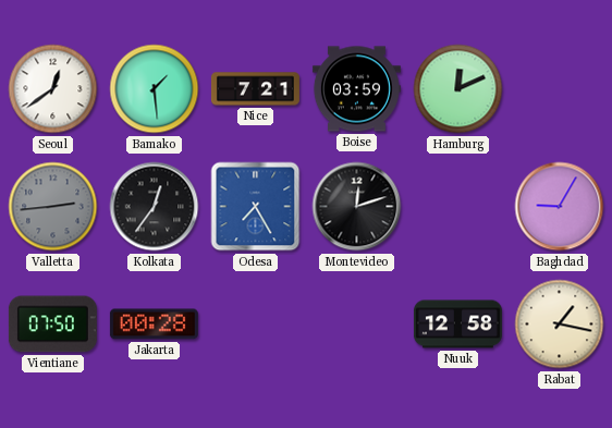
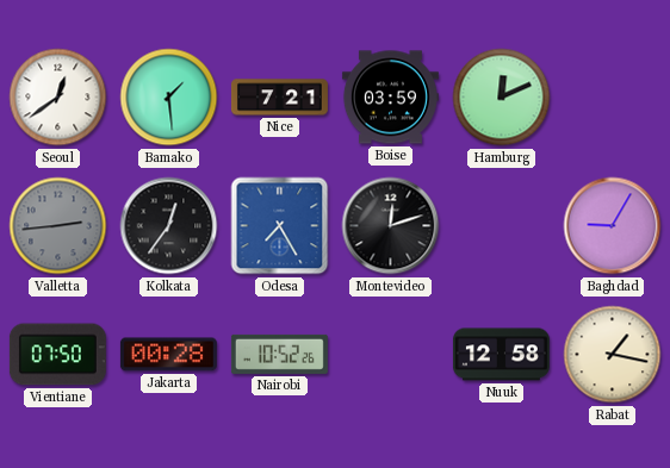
Nairobi: none -> 10:52
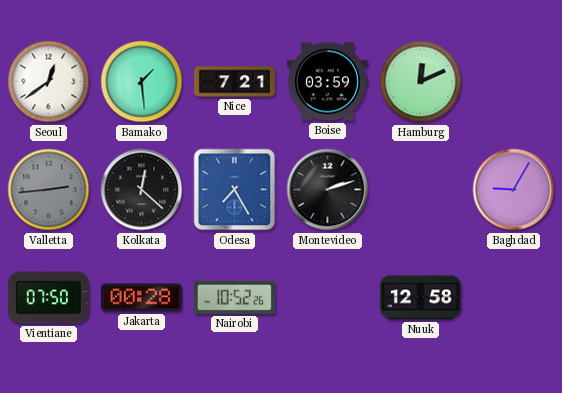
Kolkata: 12:36 -> 12:22
Montevideo: 12:12 -> 2:12
Rabat: 1:17 -> none
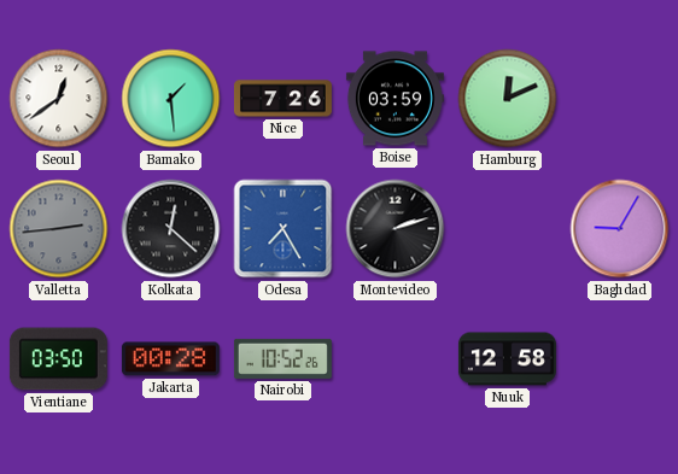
Nice: 7:21 -> 7:26
Vientiane: 07:50 -> 03:50
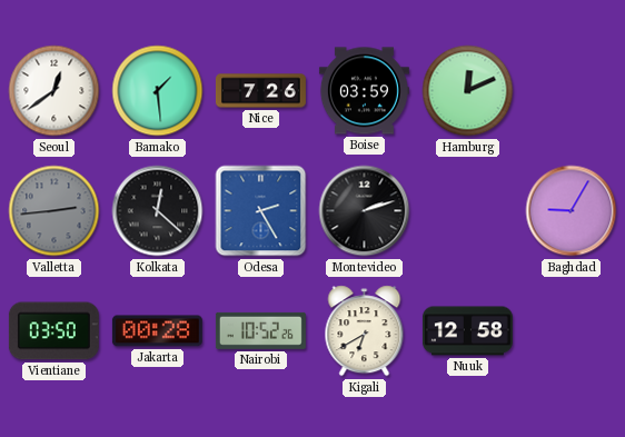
Odesa: 7:25 -> 2:25
Kigali: none -> 6:40
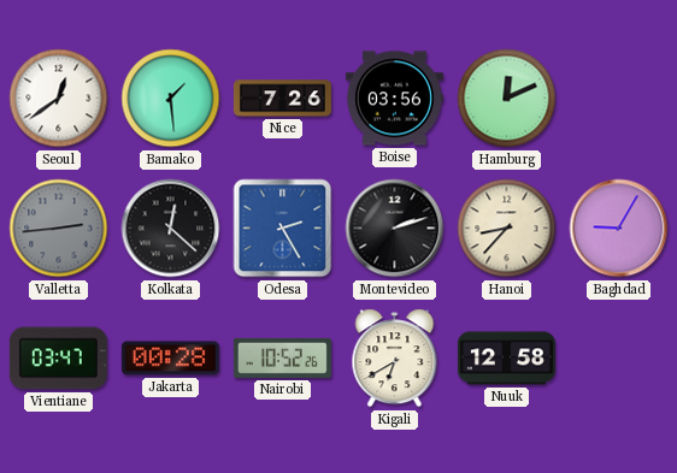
Boise: 03:59 -> 03:56
Hanoi: none -> 8:37
Vientiane: 03:50 -> 03:47
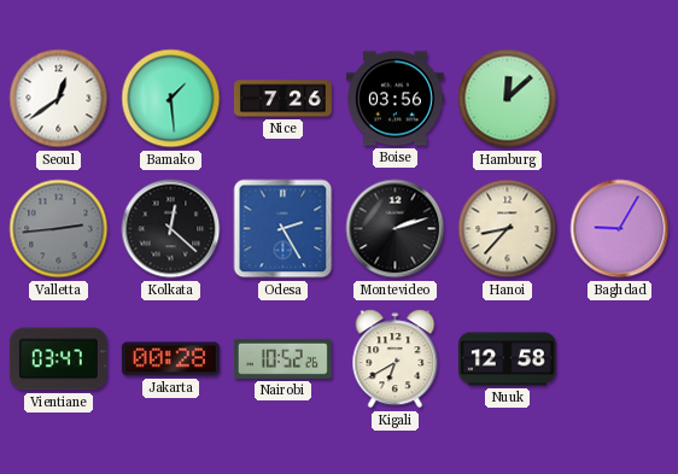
Hamburg: 12:11 -> 12:08
